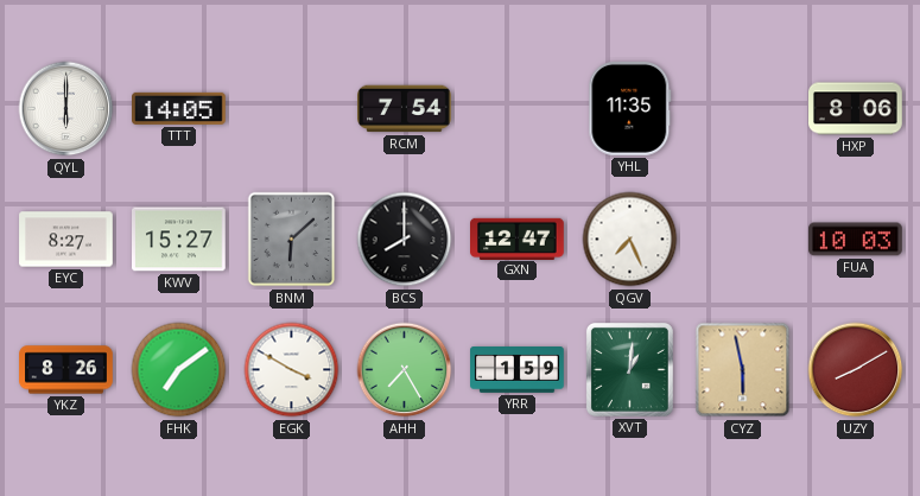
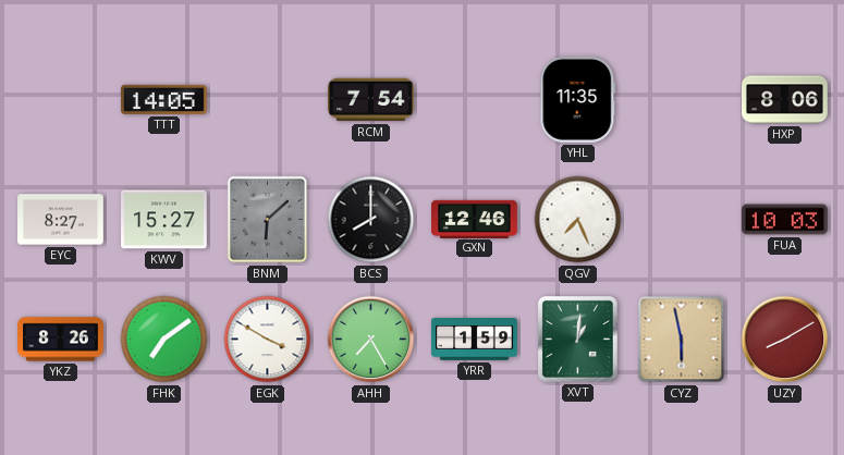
QYL: 6:00 -> none
GXN: 12:47 -> 12:46
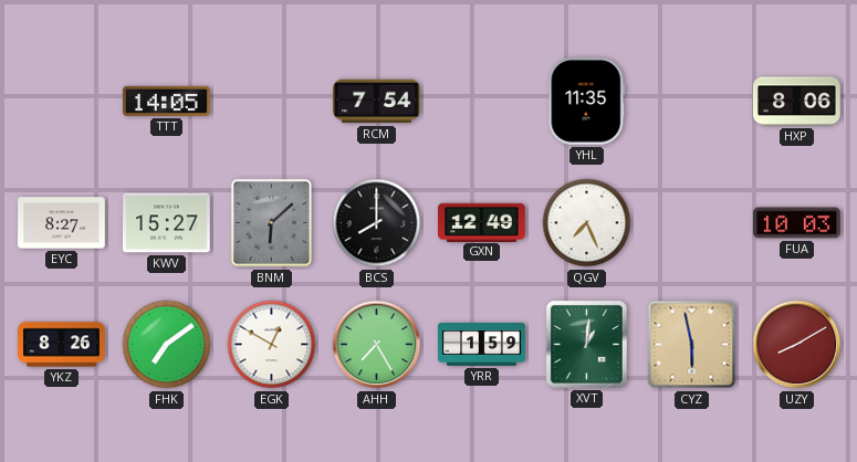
GXN: 12:46 -> 12:49
EGK: 3:50 -> 12:50
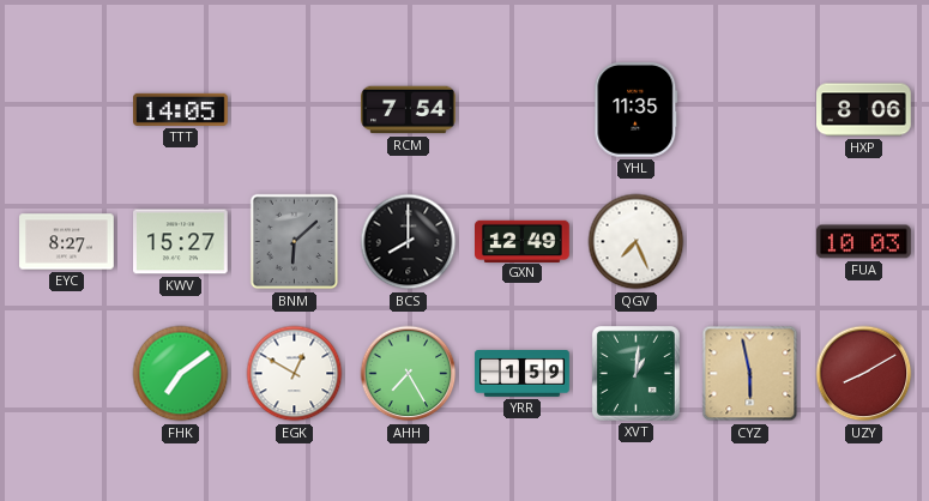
YKZ: 8:26 -> none
